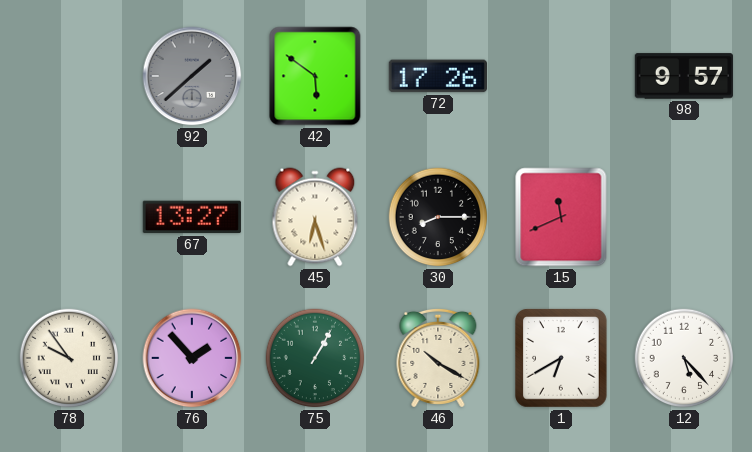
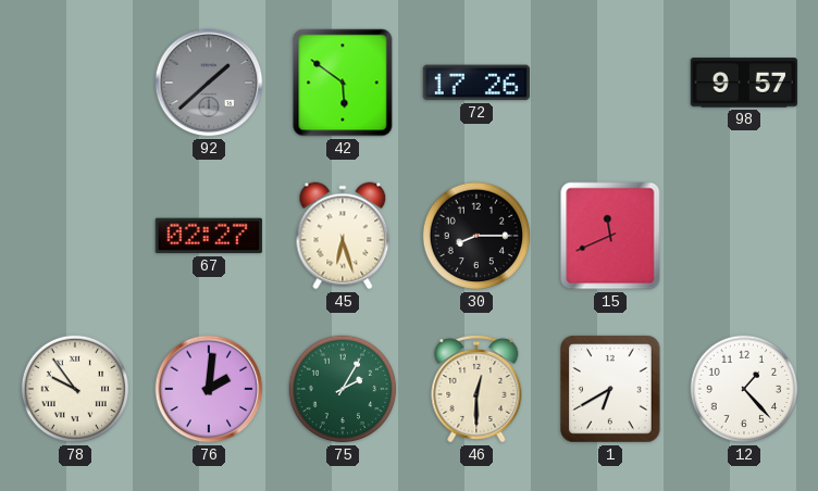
67: 13:27 -> 02:27
76: 1:53 -> 2:01
75: 1:05 -> 2:05
46: 10:20 -> 12:30
12: 5:23 -> 1:23
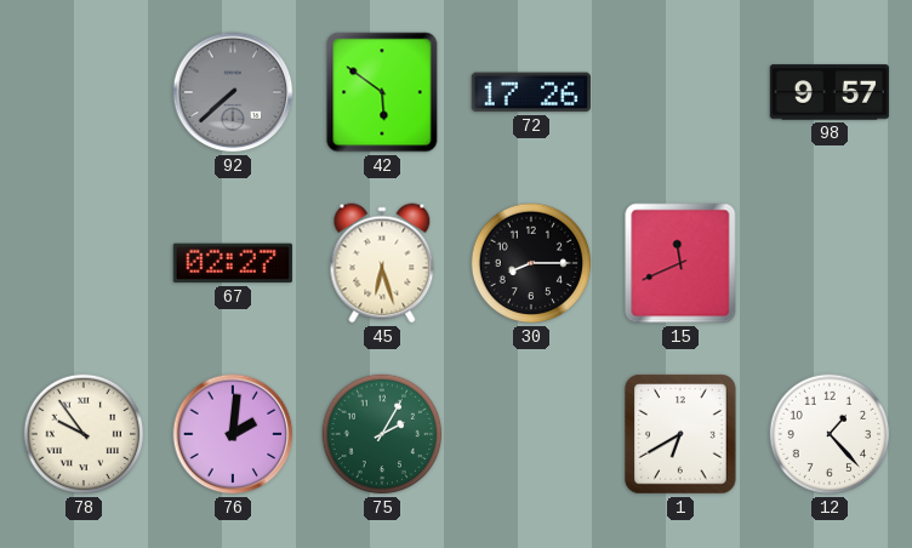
92: 1:38 -> 7:38
46: 12:30 -> none
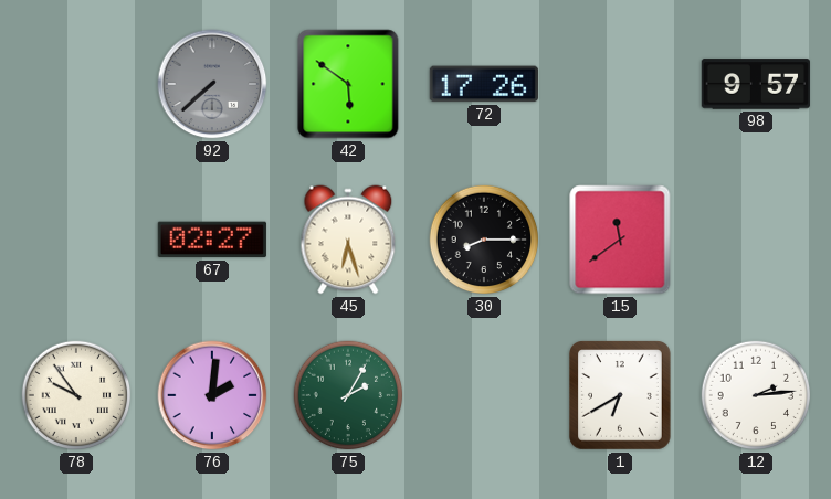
15: 11:41 -> 11:39
12: 1:23 -> 2:14
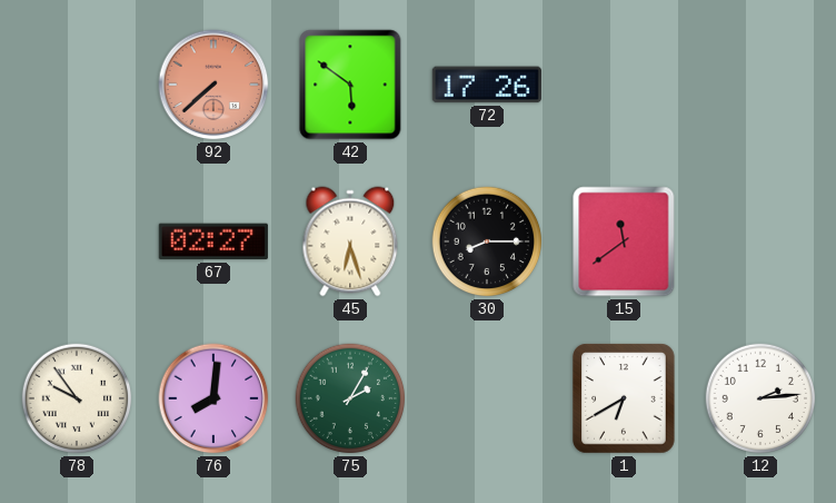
92 dial: grey -> salmon
98: 9:57 -> none
76: 2:01 -> 8:01
